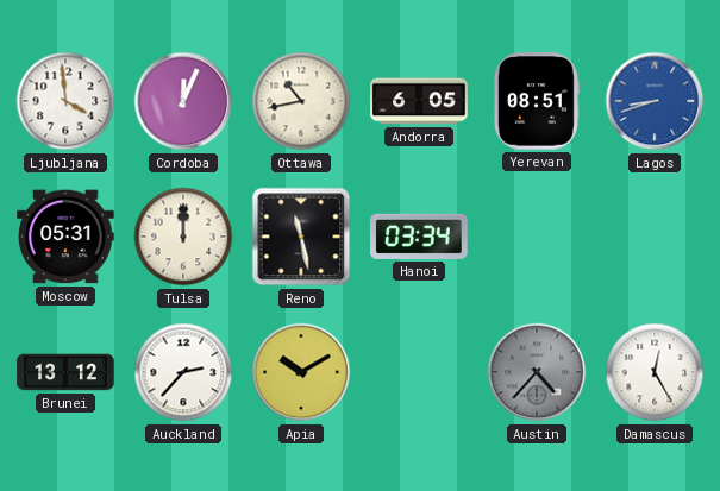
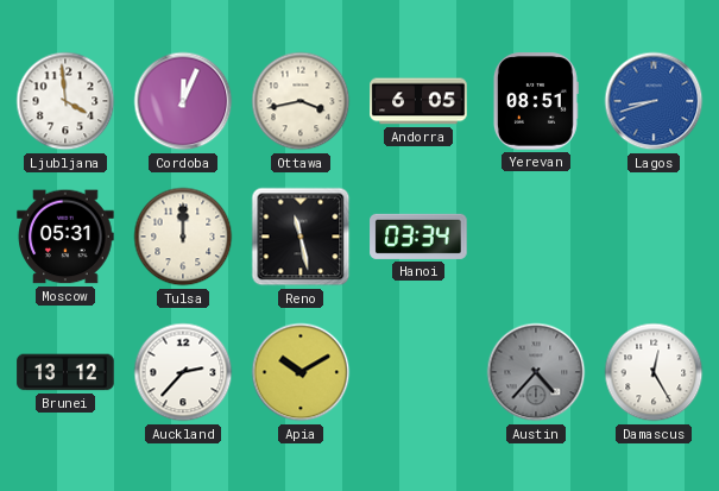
Ottawa: 10:43 -> 3:43
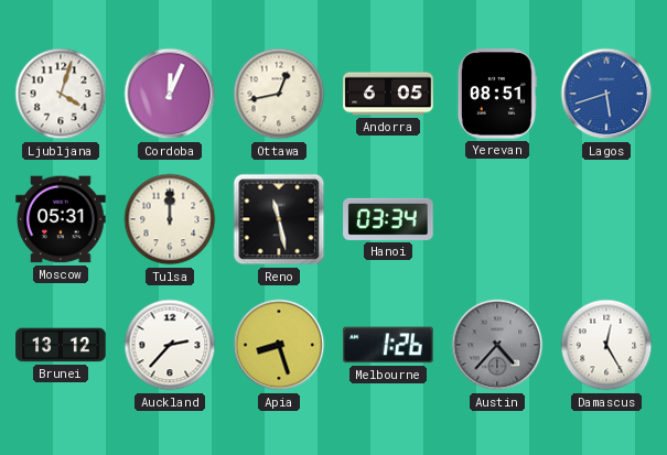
Ljubljana: 3:59 -> 4:03
Ottawa: 3:43 -> 12:43
Lagos: 8:42 -> 5:42
Apia: 10:10 -> 8:27
Melbourne: none -> 1:26
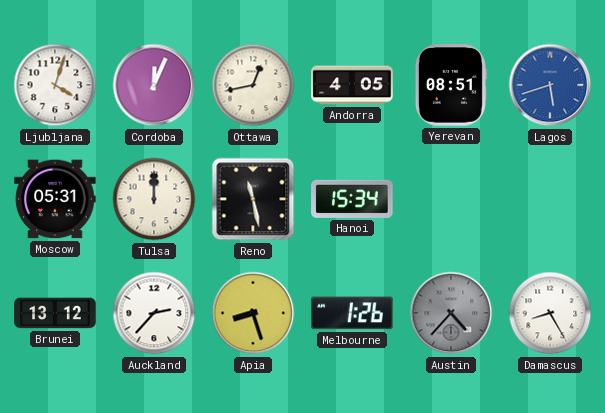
Andorra: 6:05 -> 4:05
Hanoi: 03:34 -> 15:34
Damascus: 12:25 -> 8:25
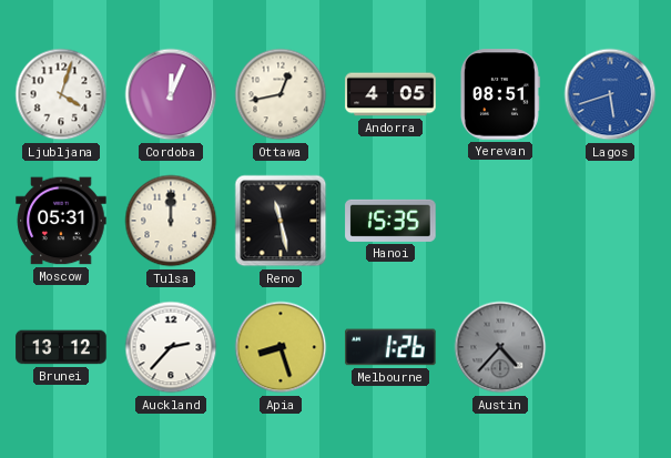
Hanoi: 15:34 -> 15:35
Damascus: 8:25 -> none
